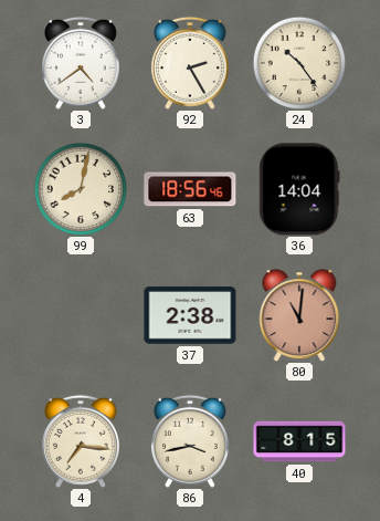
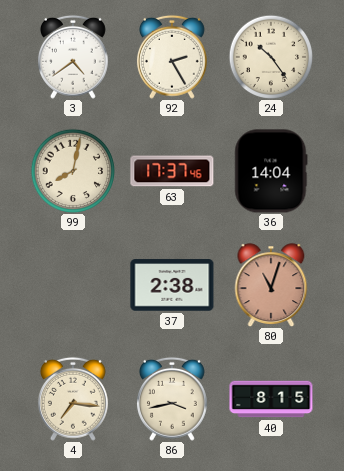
63: 18:56 -> 17:37
80: 11:01 -> 11:03
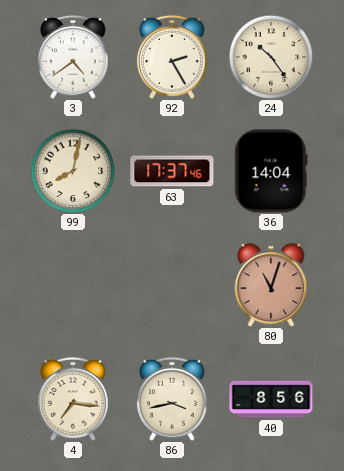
37: 2:38 -> none
40: 8:15 -> 8:56
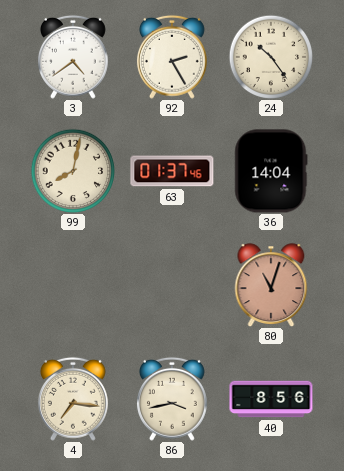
63: 17:37 -> 01:37
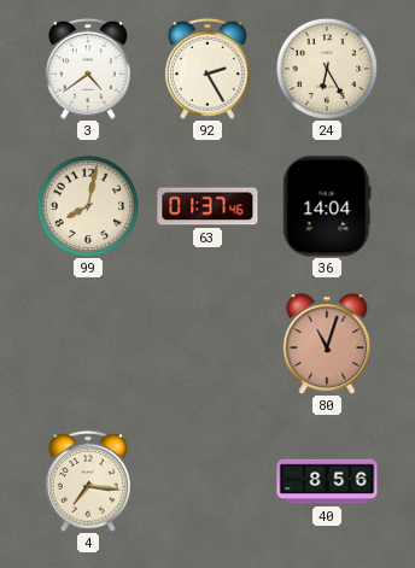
24: 10:24 -> 6:25
86: 3:43 -> none
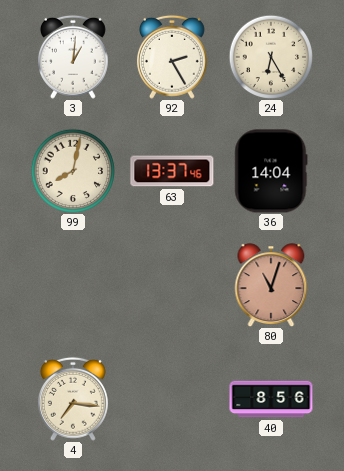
3: 4:39 -> 1:01
63: 01:37 -> 13:37
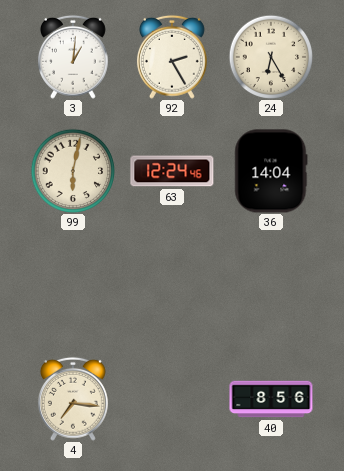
99: 8:02 -> 6:02
63: 13:37 -> 12:24
80: 11:03 -> none
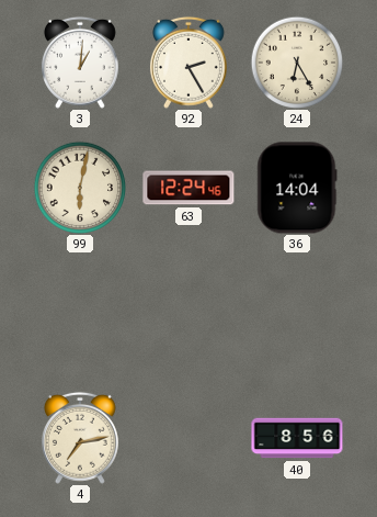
4: 7:16 -> 7:13
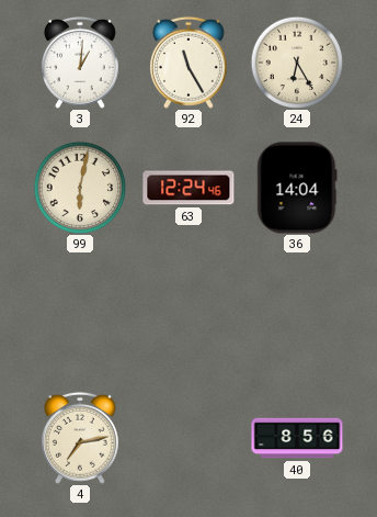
92: 2:25 -> 11:25
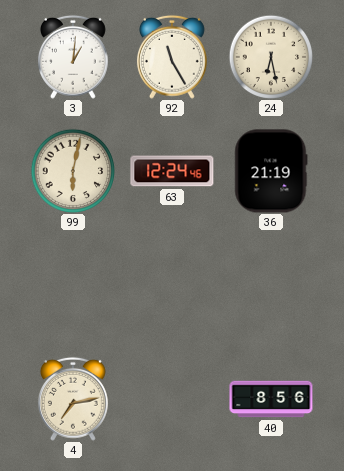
24: 6:25 -> 6:28
36: 14:04 -> 21:19
